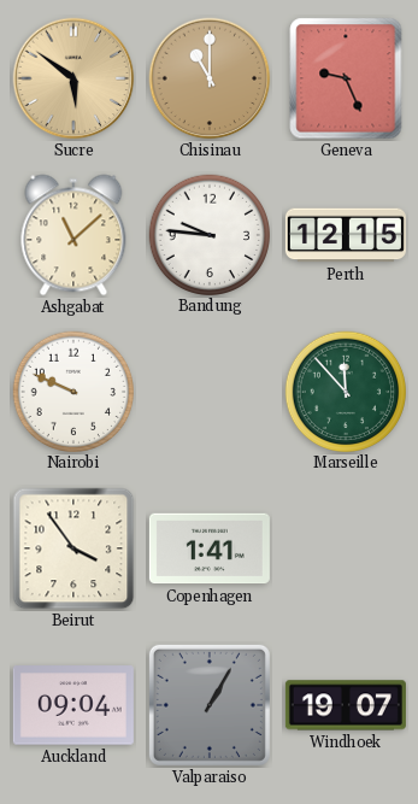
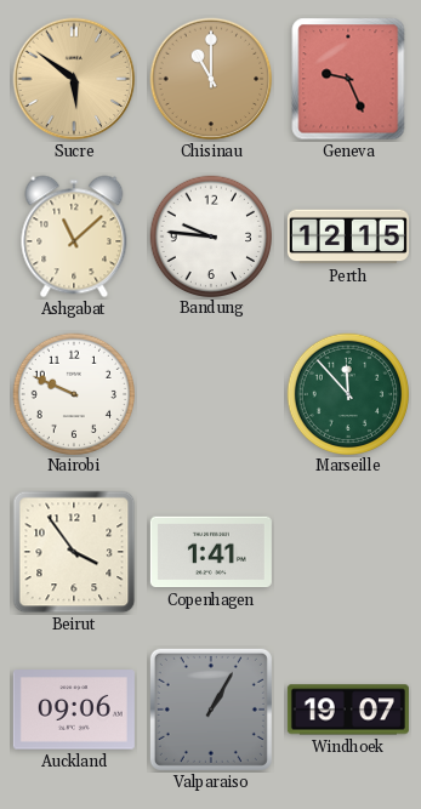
Auckland: 09:04 -> 09:06
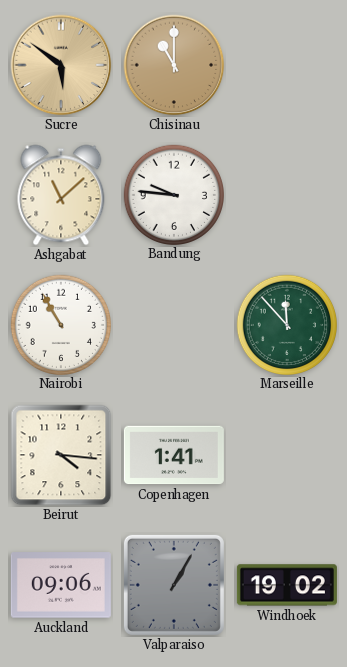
Geneva: 9:26 -> none
Perth: 12:15 -> none
Nairobi: 9:49 -> 10:55
Beirut: 3:54 -> 4:16
Windhoek: 19:07 -> 19:02
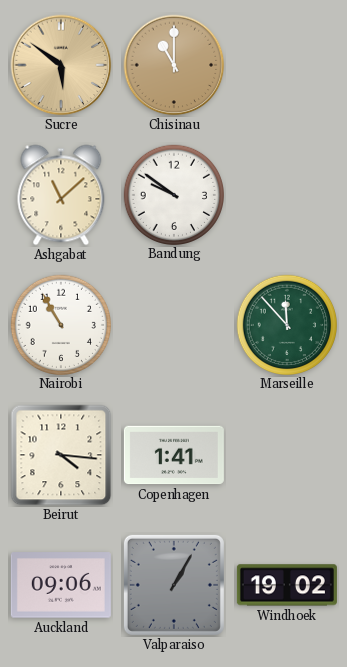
Bandung: 9:46 -> 9:51
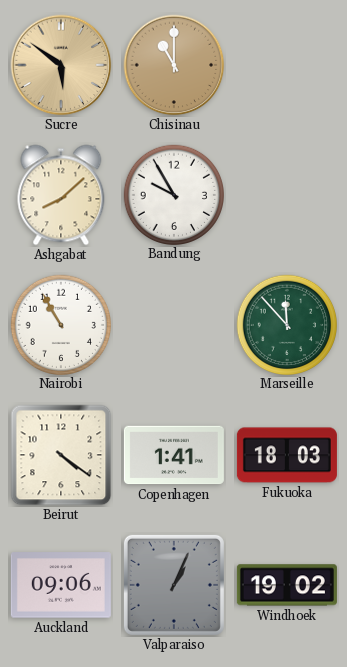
Ashgabat: 11:08 -> 8:08
Bandung: 9:51 -> 9:55
Beirut: 4:16 -> 4:21
Fukuoka: none -> 18:03
Valparaiso: 1:05 -> 1:04
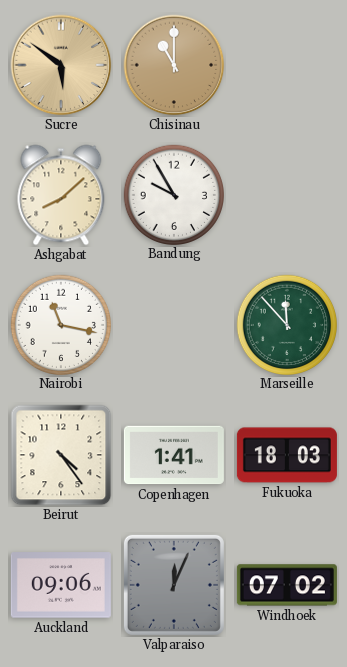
Nairobi: 10:55 -> 11:17
Beirut: 4:21 -> 4:24
Valparaiso: 1:04 -> 12:04
Windhoek: 19:02 -> 07:02
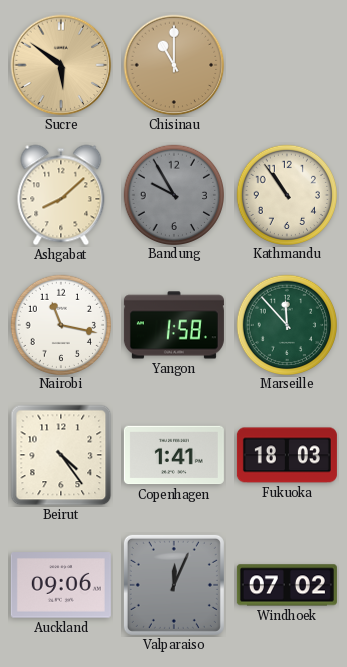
Bandung dial: white -> grey
Kathmandu: none -> 10:54
Yangon: none -> 1:58
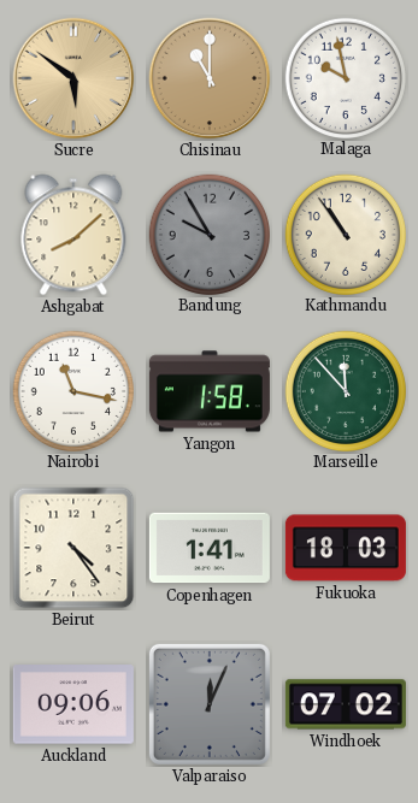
Malaga: none -> 9:58
